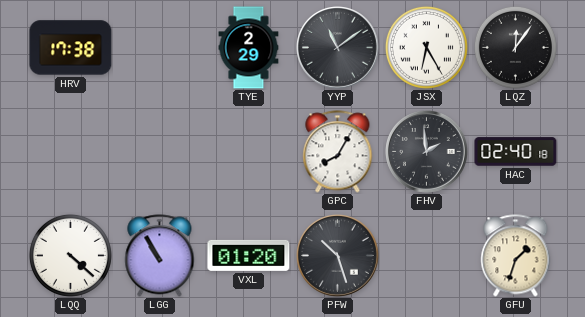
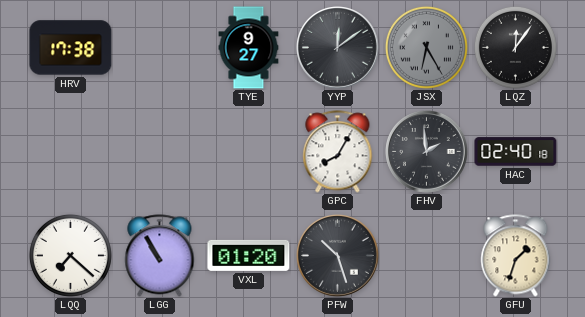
TYE: 2:29 -> 9:27
YYP: 11:09 -> 12:09
JSX dial: white -> grey
LQQ: 4:22 -> 7:22
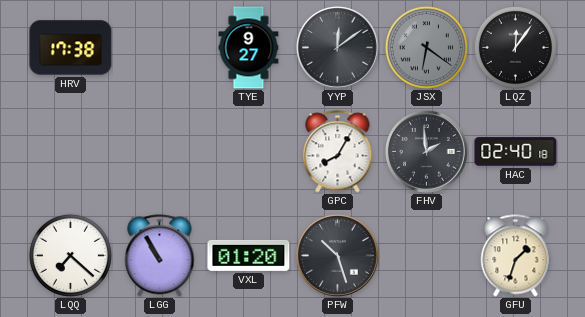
JSX: 6:25 -> 6:21
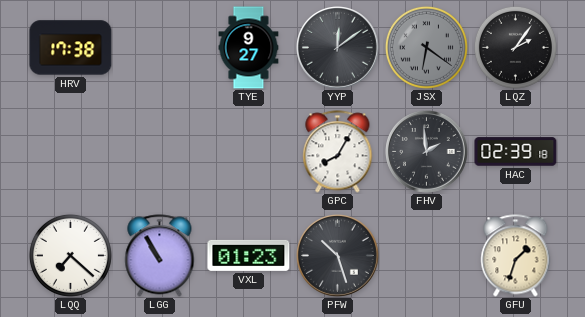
LQZ: 12:06 -> 2:06
HAC: 02:40 -> 02:39
VXL: 01:20 -> 01:23
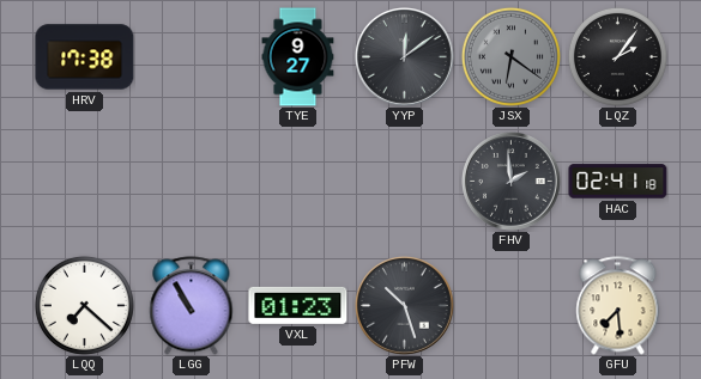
GPC: 8:05 -> none
HAC: 02:39 -> 02:41
GFU: 1:33 -> 7:29
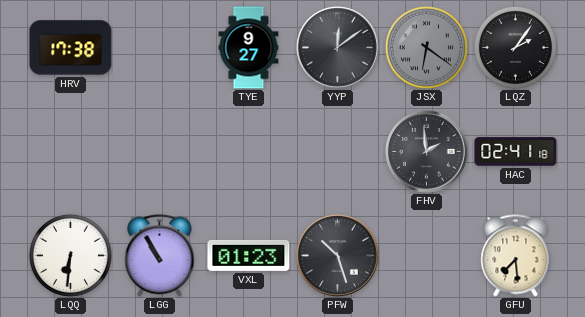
LQQ: 7:22 -> 6:31
